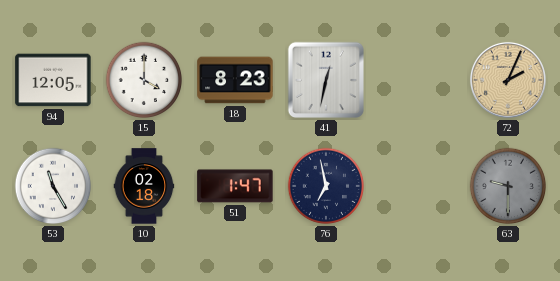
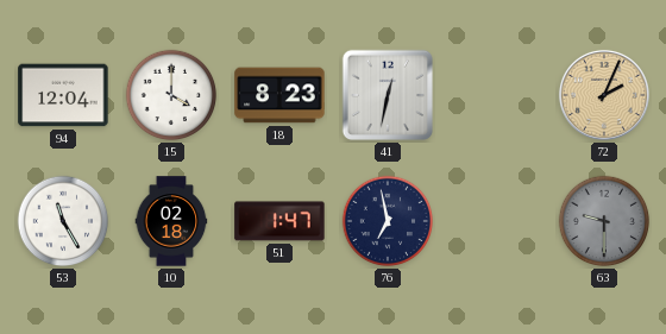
94: 12:05 -> 12:04
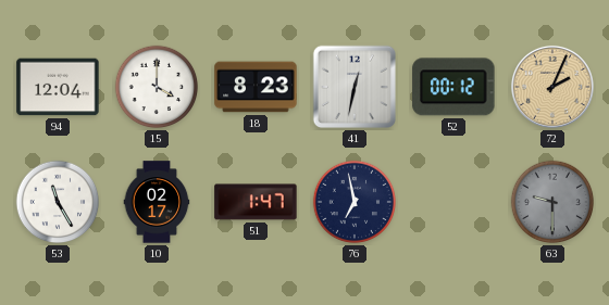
52: none -> 00:12
10: 02:18 -> 02:17
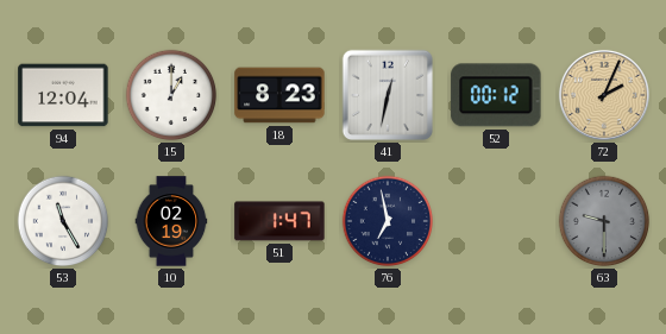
15: 4:00 -> 1:00
10: 02:17 -> 02:19
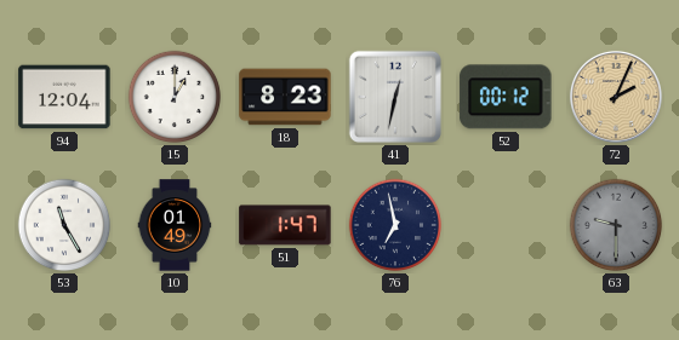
10: 02:19 -> 01:49
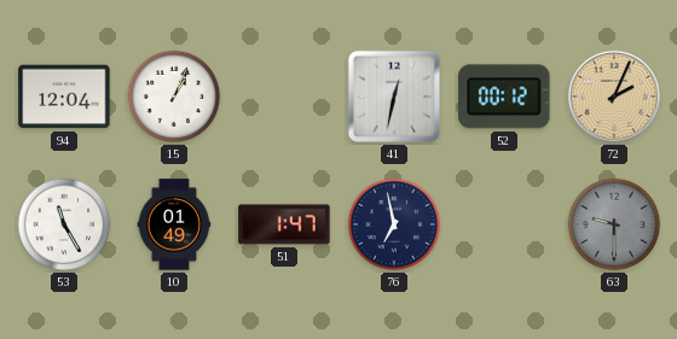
15: 1:00 -> 1:04
18: 8:23 -> none
